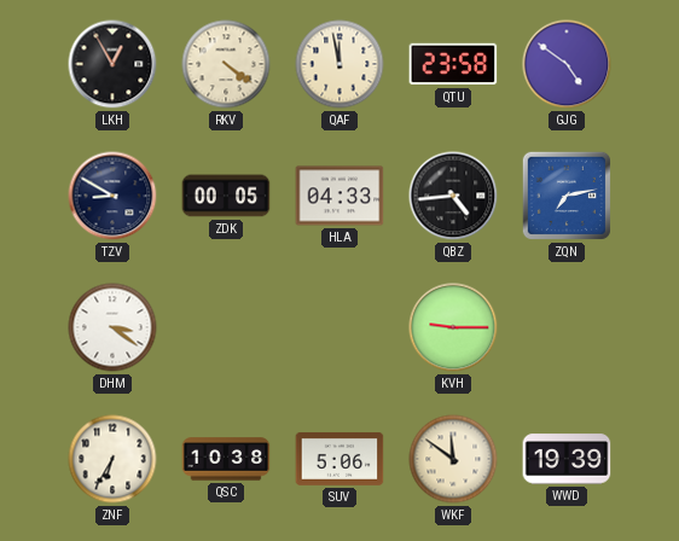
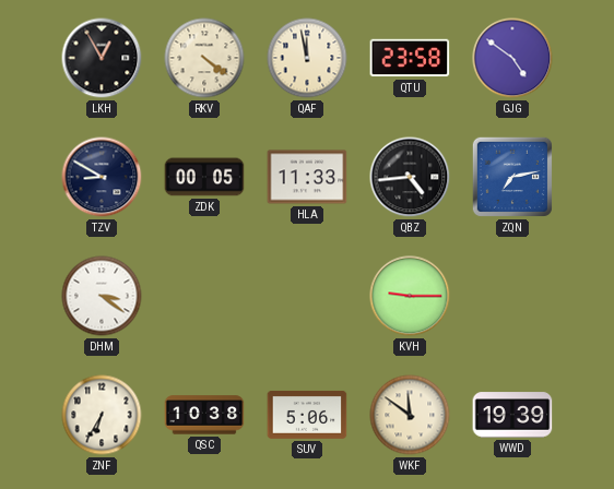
HLA: 04:33 -> 11:33
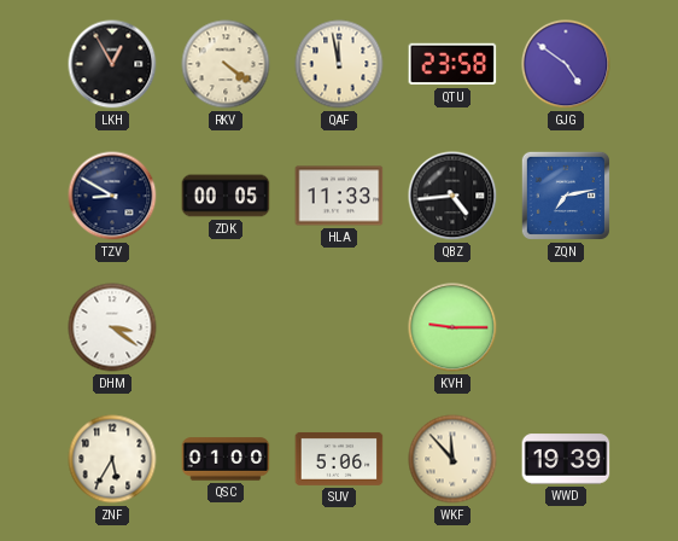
ZNF: 6:35 -> 5:35
QSC: 10:38 -> 01:00
WKF: 11:51 -> 11:53
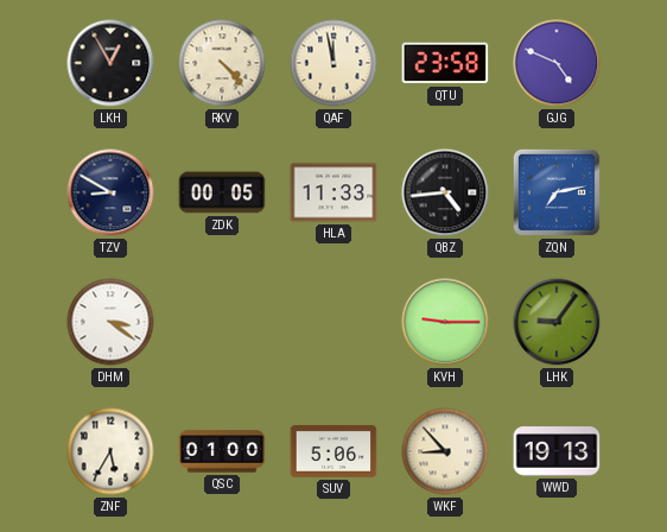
RKV: 4:21 -> 4:23
GJG: 4:51 -> 4:49
LHK: none -> 9:06
WKF: 11:53 -> 8:53
WWD: 19:39 -> 19:13
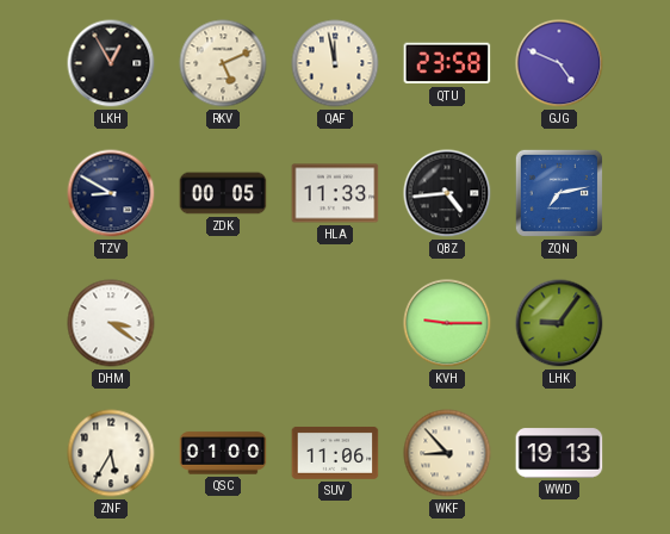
RKV: 4:23 -> 5:11
SUV: 5:06 -> 11:06
